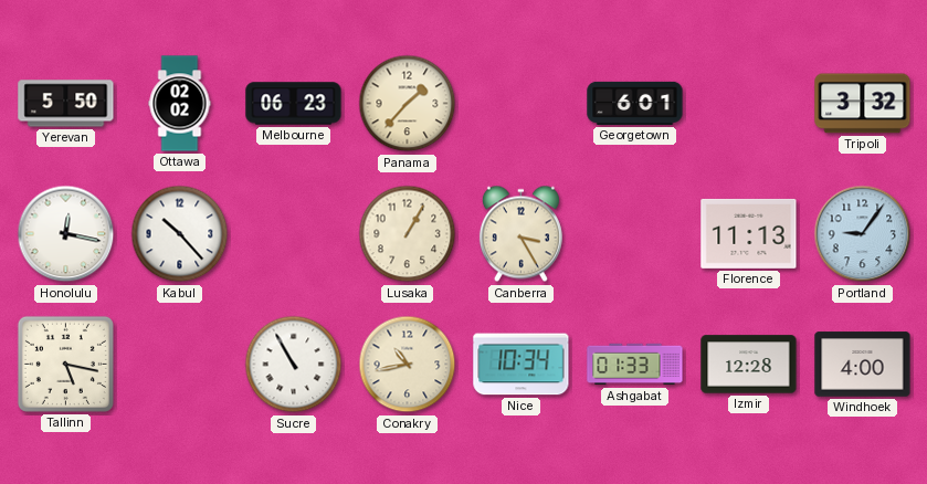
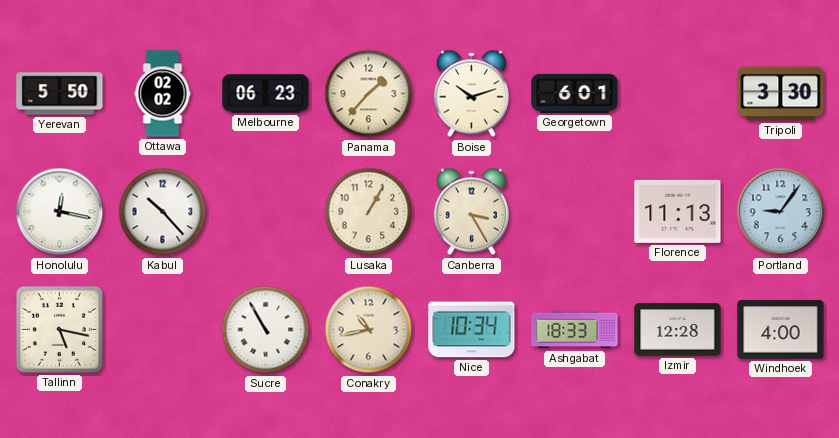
Boise: none -> 10:12
Tripoli: 3:32 -> 3:30
Ashgabat: 01:33 -> 18:33
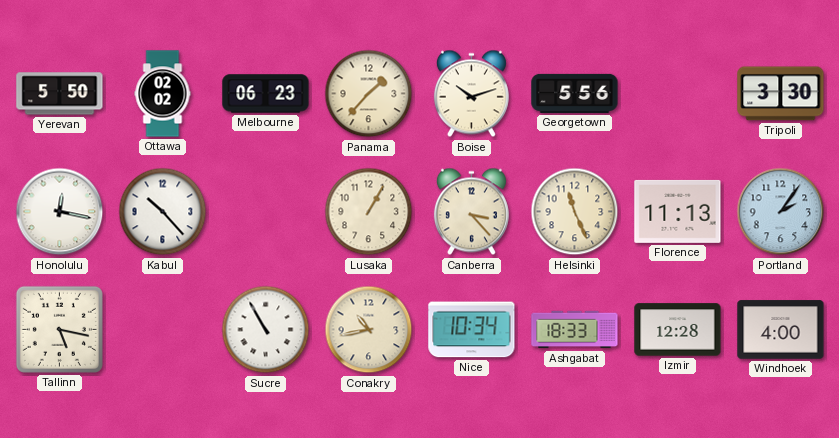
Georgetown: 6:01 -> 5:56
Canberra: 3:25 -> 3:23
Helsinki: none -> 11:26
Portland: 9:06 -> 2:06
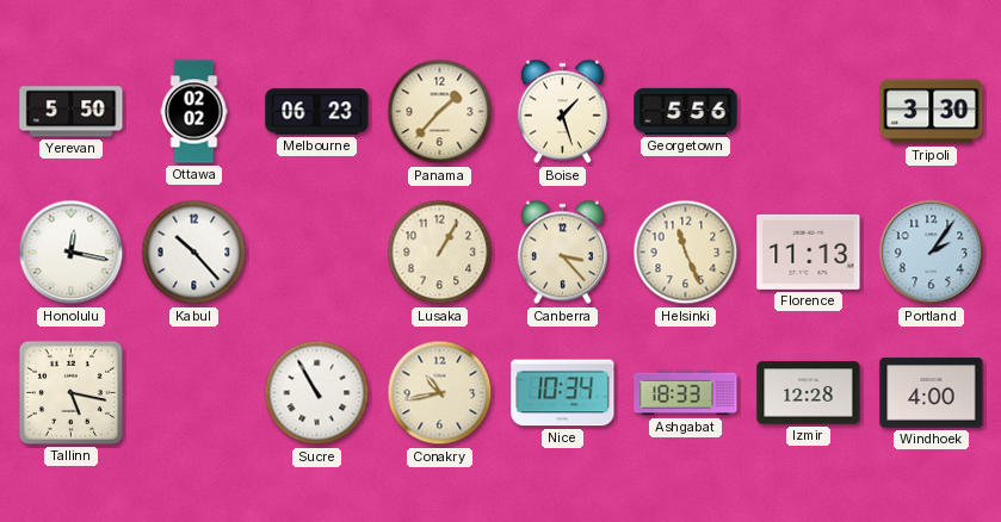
Boise: 10:12 -> 1:27
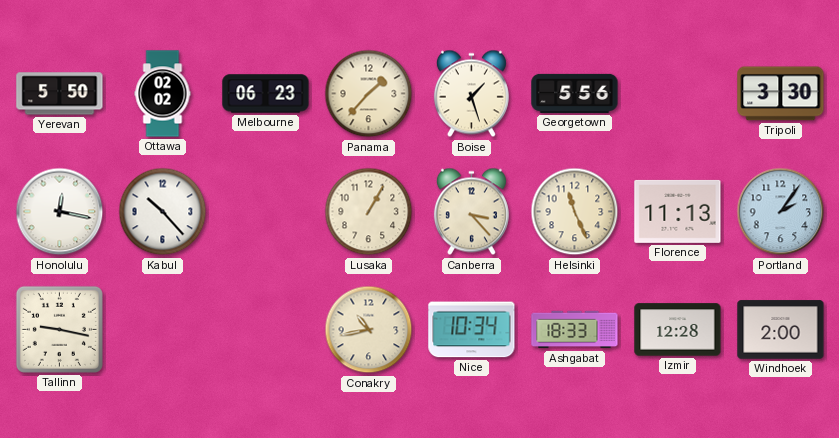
Tallinn: 5:17 -> 9:17
Sucre: 10:55 -> none
Windhoek: 4:00 -> 2:00
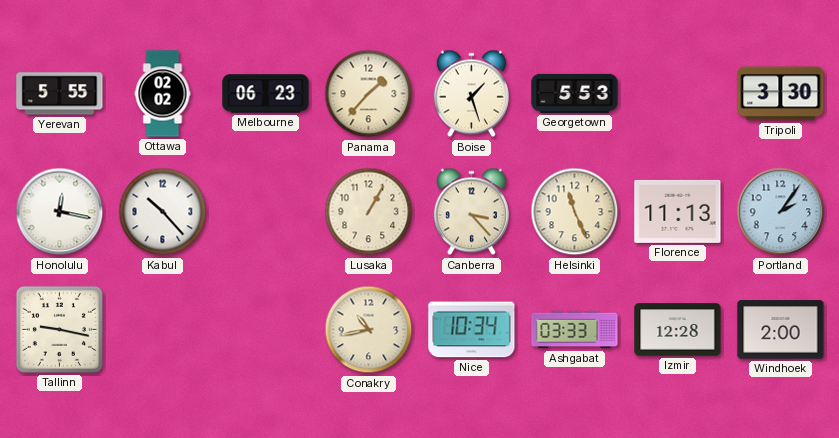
Yerevan: 5:50 -> 5:55
Georgetown: 5:56 -> 5:53
Ashgabat: 18:33 -> 03:33
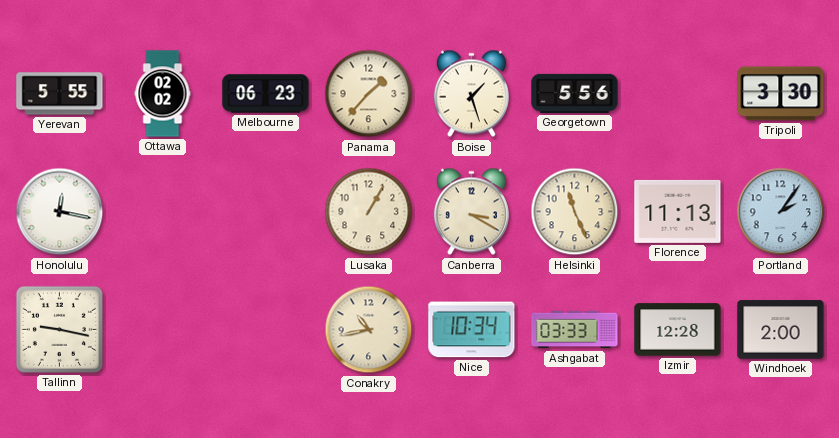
Georgetown: 5:53 -> 5:56
Kabul: 10:23 -> none
Canberra: 3:23 -> 3:20
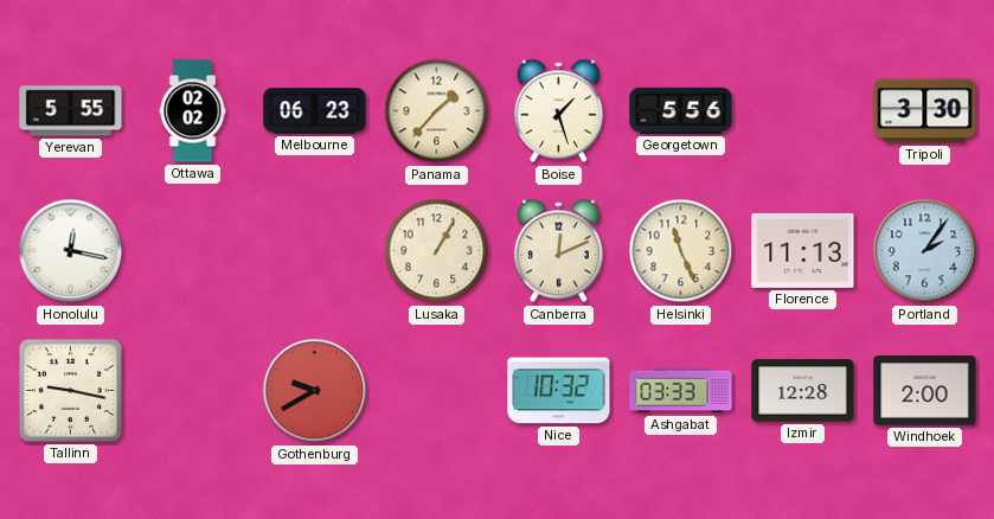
Canberra: 3:20 -> 12:11
Gothenburg: none -> 9:40
Conakry: 10:43 -> none
Nice: 10:34 -> 10:32
